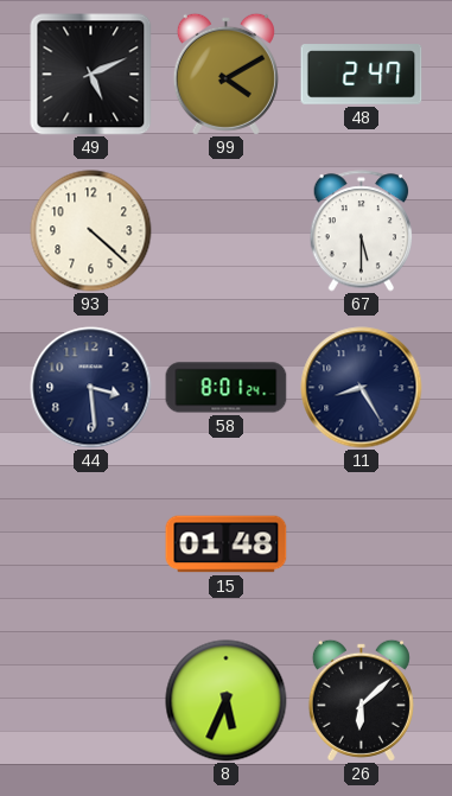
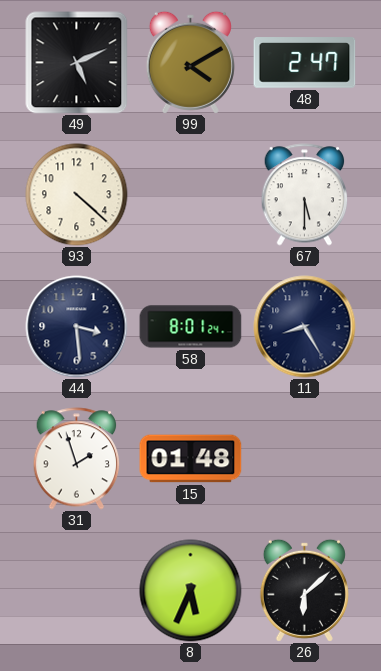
31: none -> 1:57
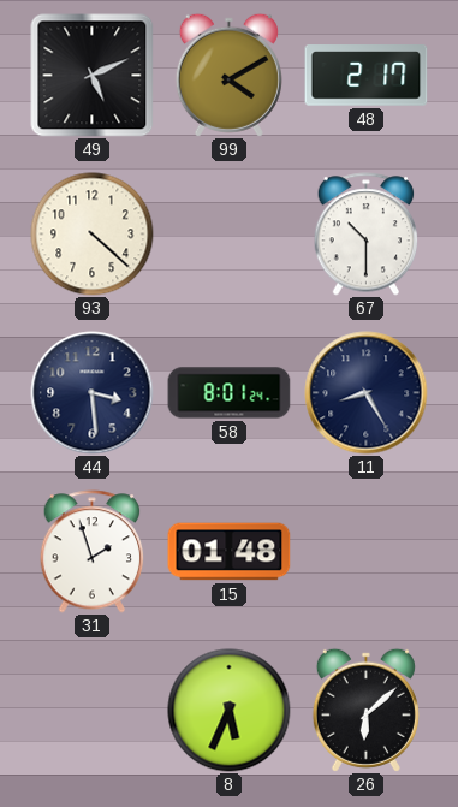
48: 2:47 -> 2:17
67: 5:30 -> 10:30
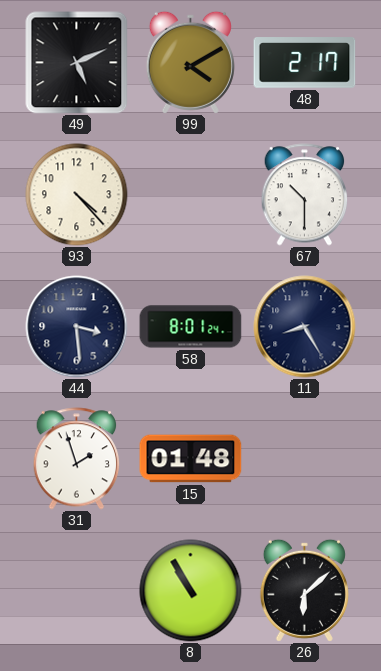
93: 4:22 -> 4:23
8: 5:34 -> 10:55
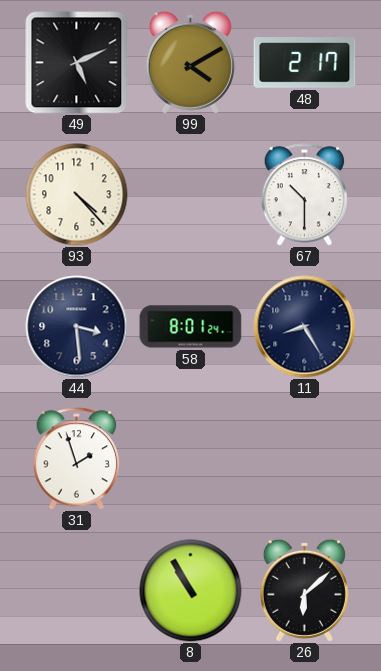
15: 01:48 -> none
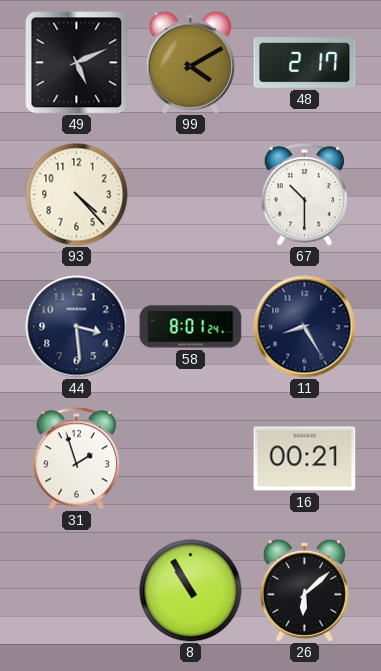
16: none -> 00:21
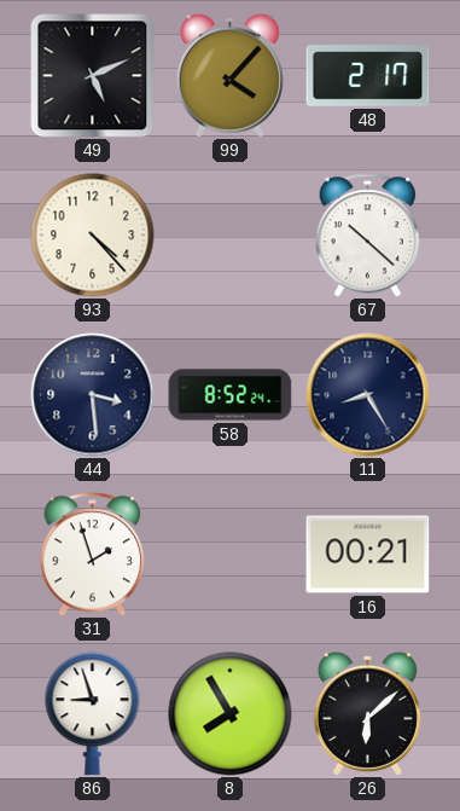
99: 4:10 -> 4:07
67: 10:30 -> 10:22
58: 8:01 -> 8:52
86: none -> 8:57
8: 10:55 -> 7:55
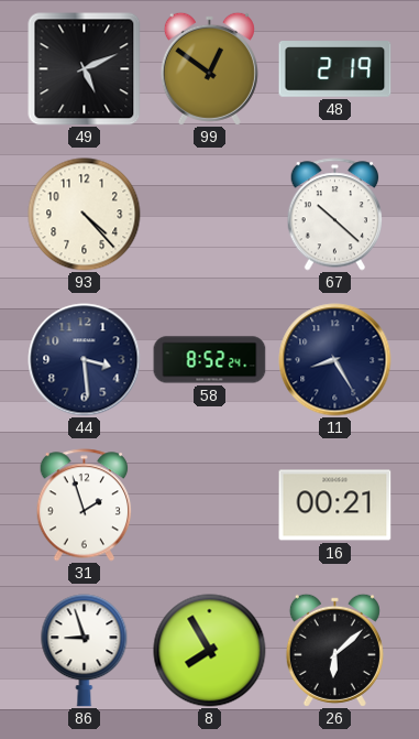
99: 4:07 -> 12:51
48: 2:17 -> 2:19
